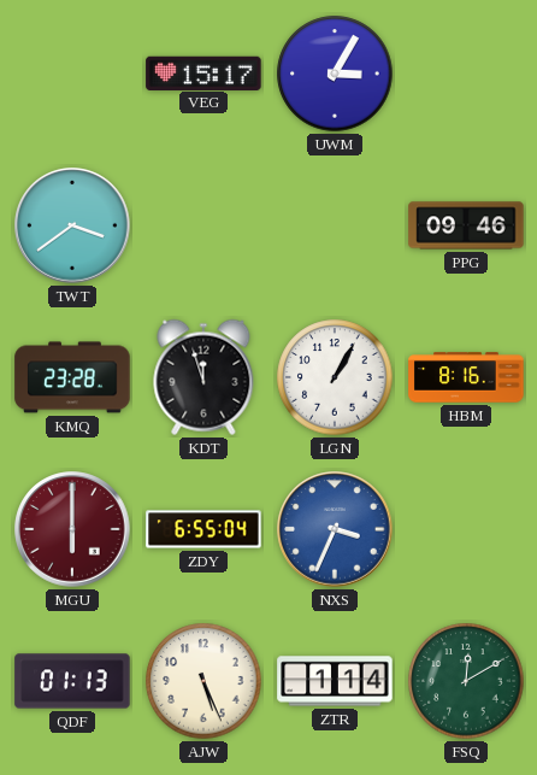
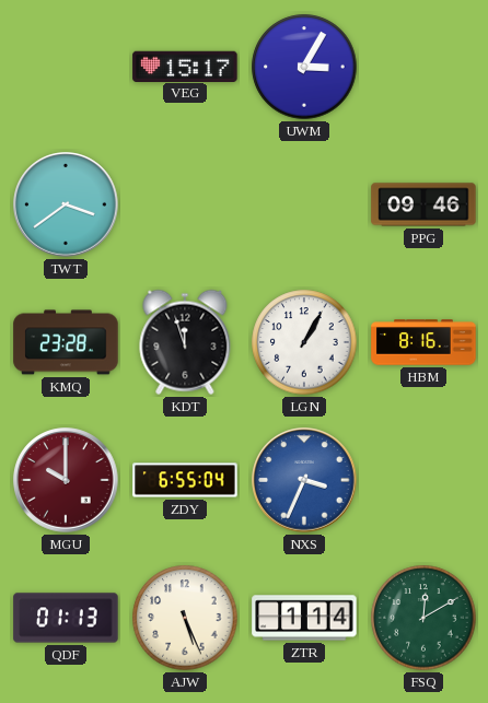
MGU: 6:00 -> 10:00
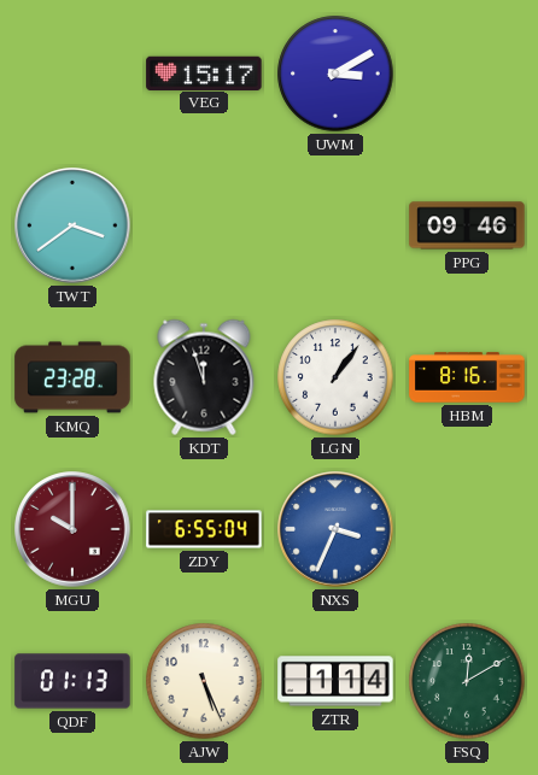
UWM: 3:05 -> 3:10
LGN: 1:05 -> 1:06
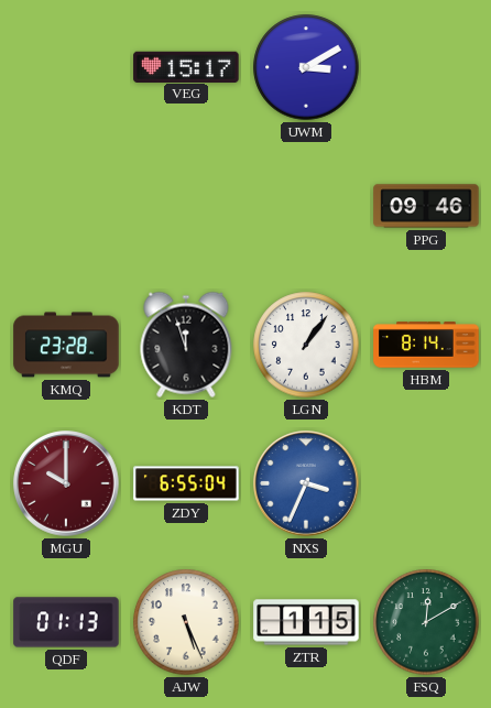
TWT: 3:39 -> none
HBM: 8:16 -> 8:14
ZTR: 1:14 -> 1:15
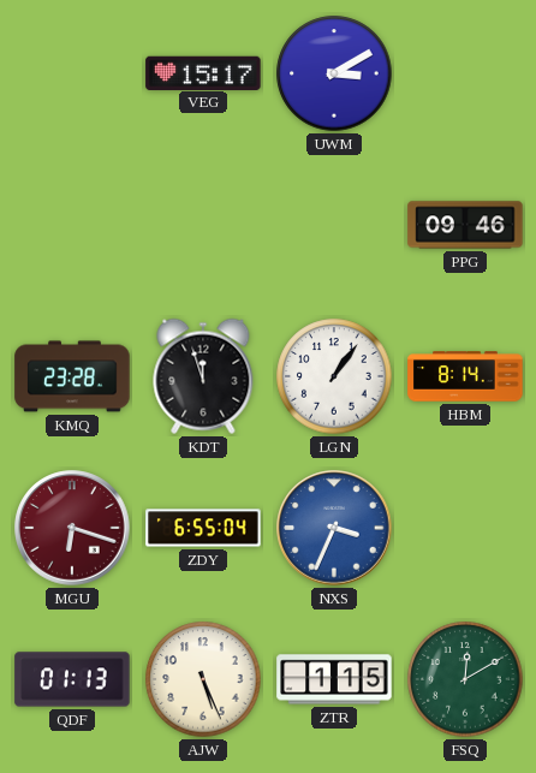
MGU: 10:00 -> 6:18
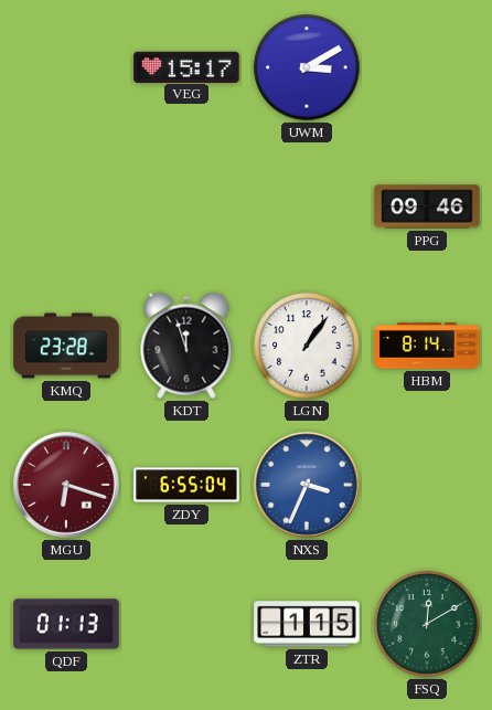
AJW: 5:26 -> none
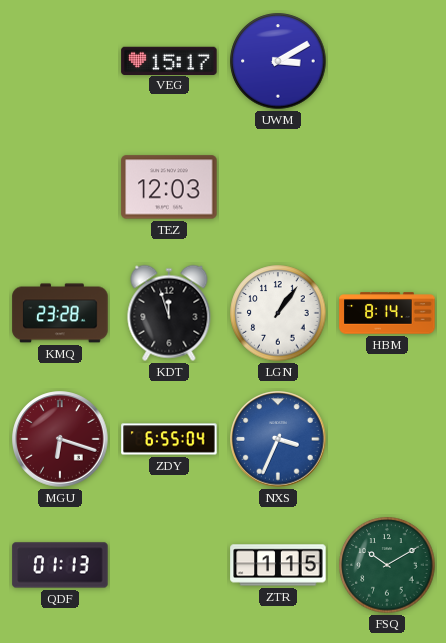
TEZ: none -> 12:03
PPG: 09:46 -> none
FSQ: 12:10 -> 10:10
